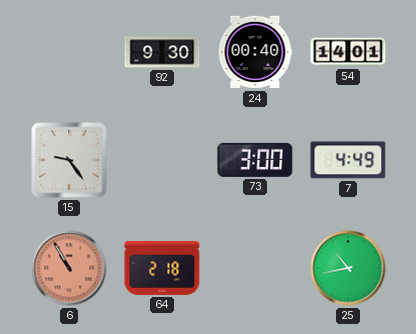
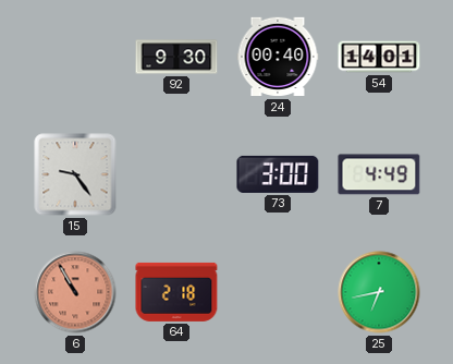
25: 10:43 -> 6:43
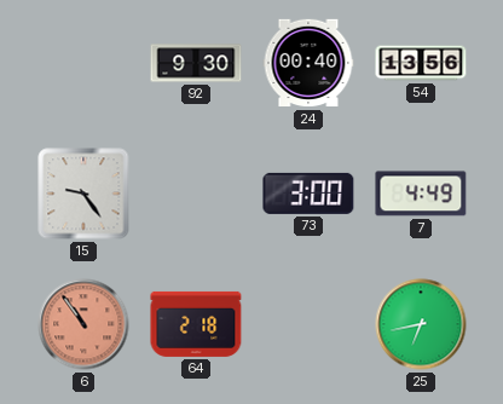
54: 14:01 -> 13:56
6: 10:55 -> 10:54
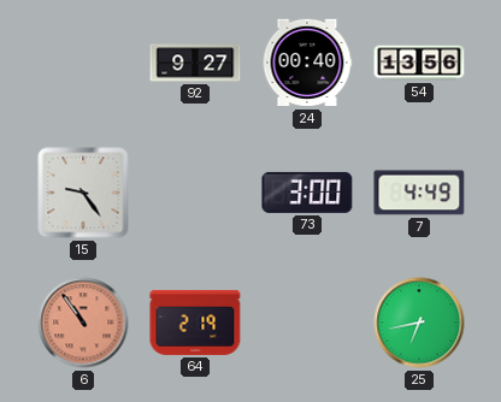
92: 9:30 -> 9:27
64: 2:18 -> 2:19
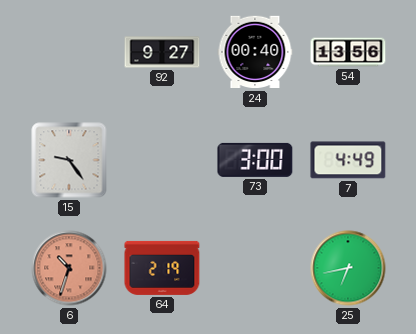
6: 10:54 -> 10:33
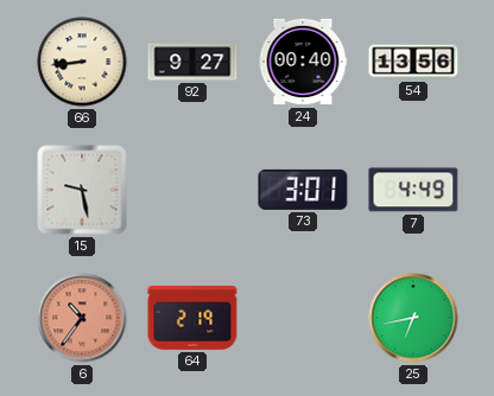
66: none -> 8:44
15: 9:24 -> 9:28
73: 3:00 -> 3:01
6: 10:33 -> 10:36
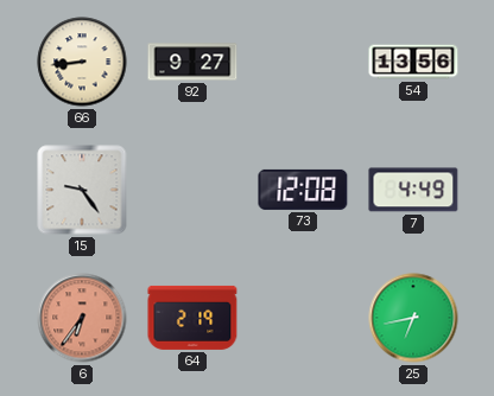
24: 00:40 -> none
15: 9:28 -> 9:24
73: 3:01 -> 12:08
6: 10:36 -> 6:36
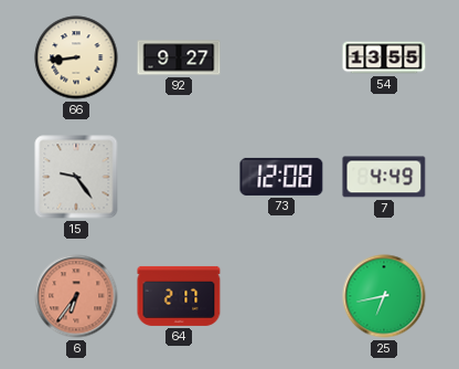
54: 13:56 -> 13:55
64: 2:19 -> 2:17
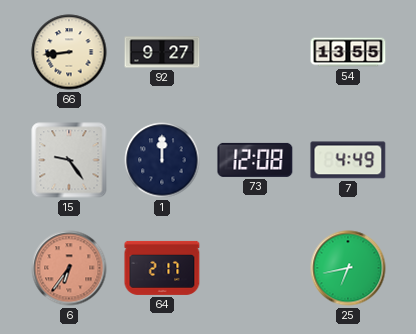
1: none -> 12:00
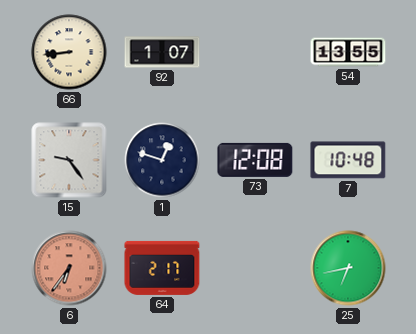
92: 9:27 -> 1:07
1: 12:00 -> 12:48
7: 4:49 -> 10:48
